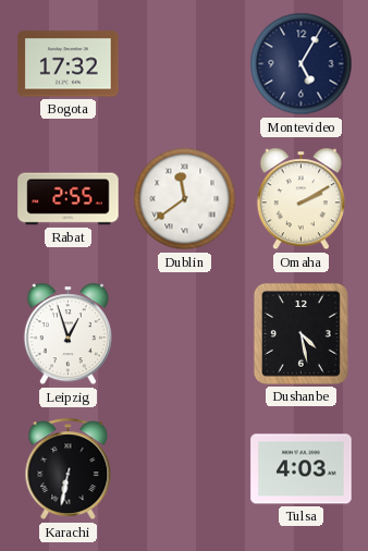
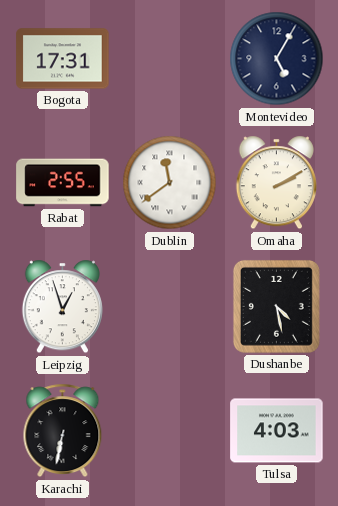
Bogota: 17:32 -> 17:31
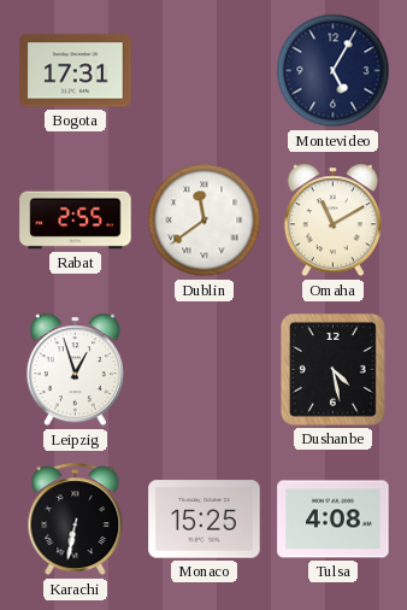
Omaha: 2:10 -> 11:10
Monaco: none -> 15:25
Tulsa: 4:03 -> 4:08
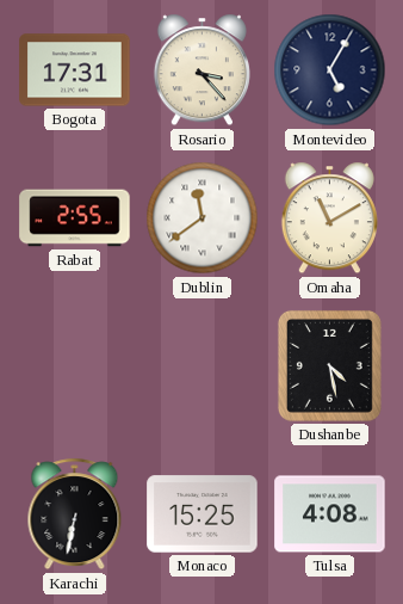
Rosario: none -> 3:23
Leipzig: 12:57 -> none
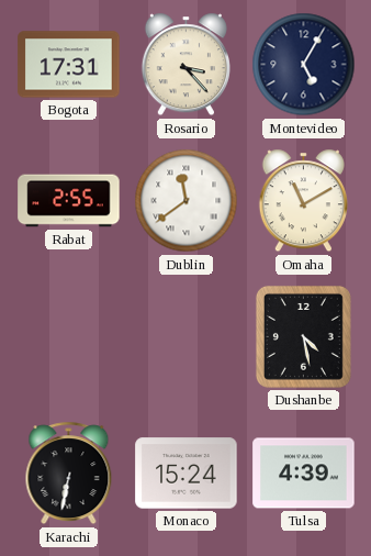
Monaco: 15:25 -> 15:24
Tulsa: 4:08 -> 4:39
